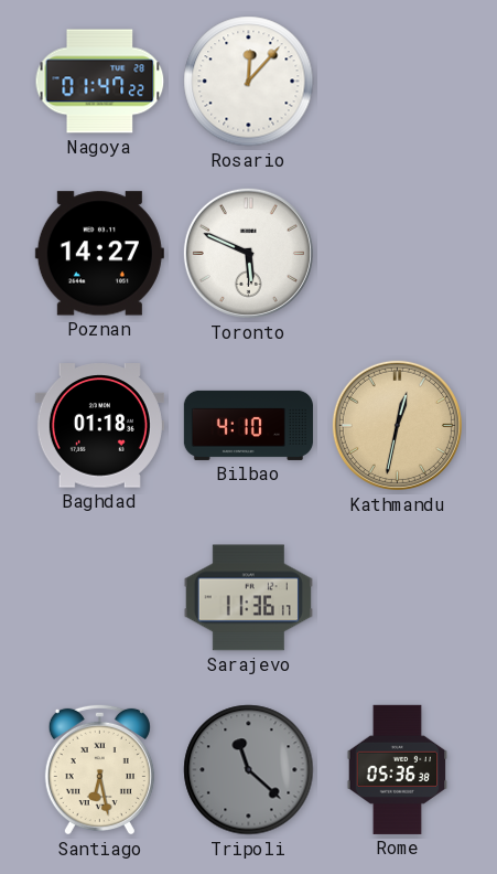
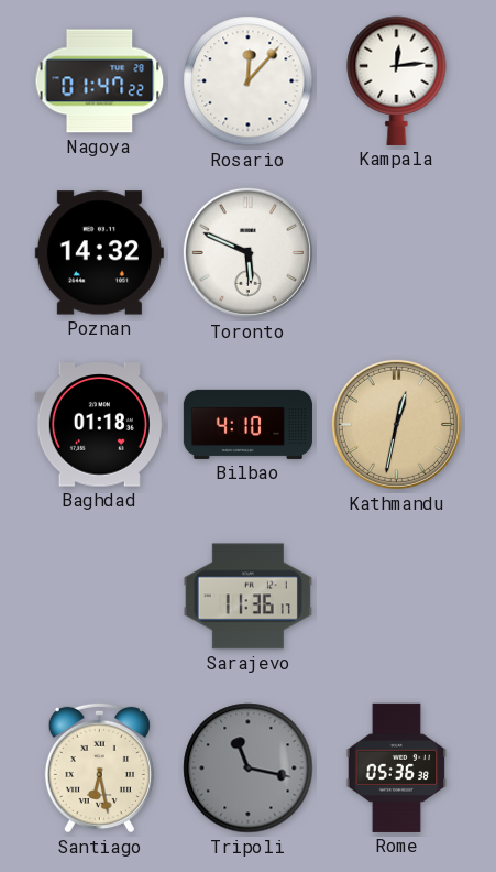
Kampala: none -> 12:14
Poznan: 14:27 -> 14:32
Tripoli: 11:22 -> 11:17
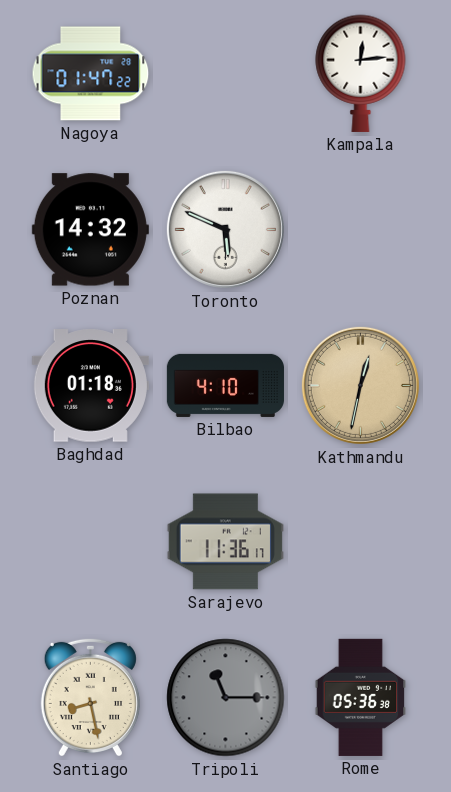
Rosario: 12:07 -> none
Santiago: 6:28 -> 8:28
Tripoli: 11:17 -> 11:15
